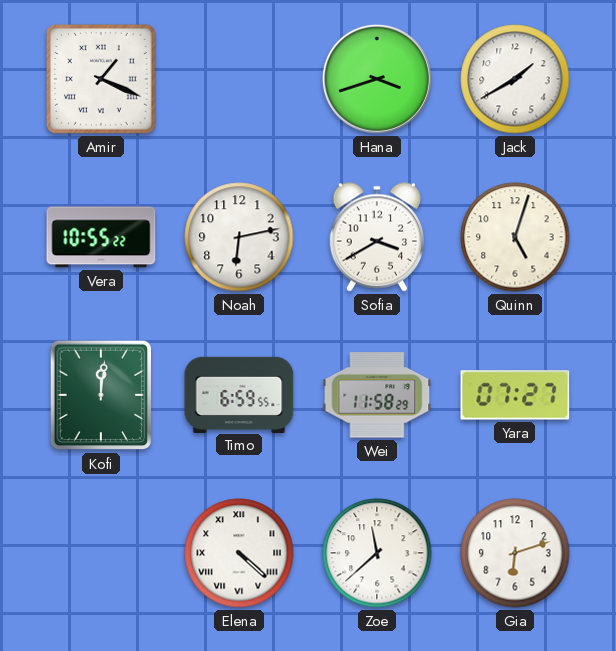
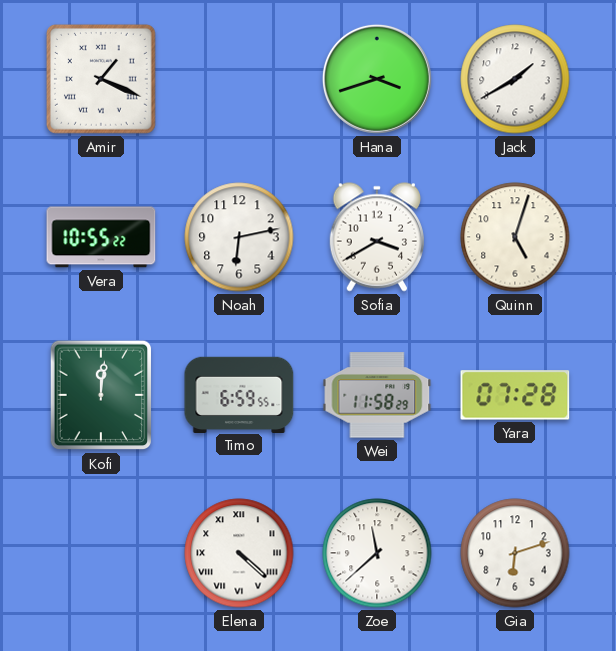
Yara: 07:27 -> 07:28
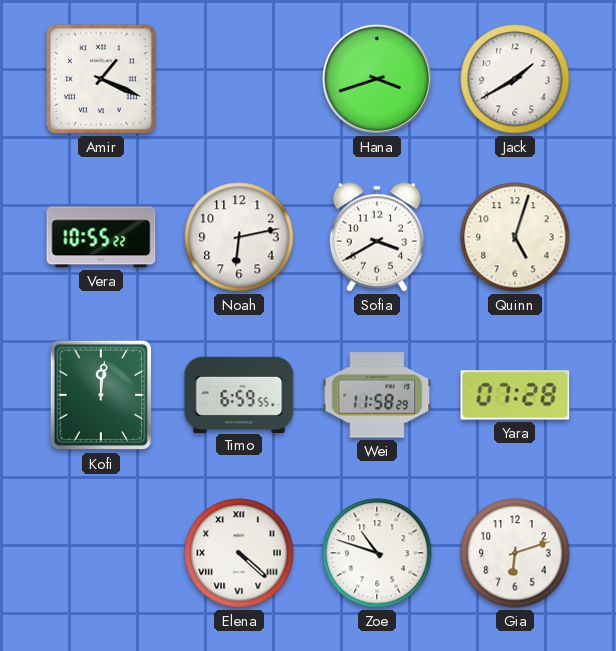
Zoe: 11:38 -> 10:48
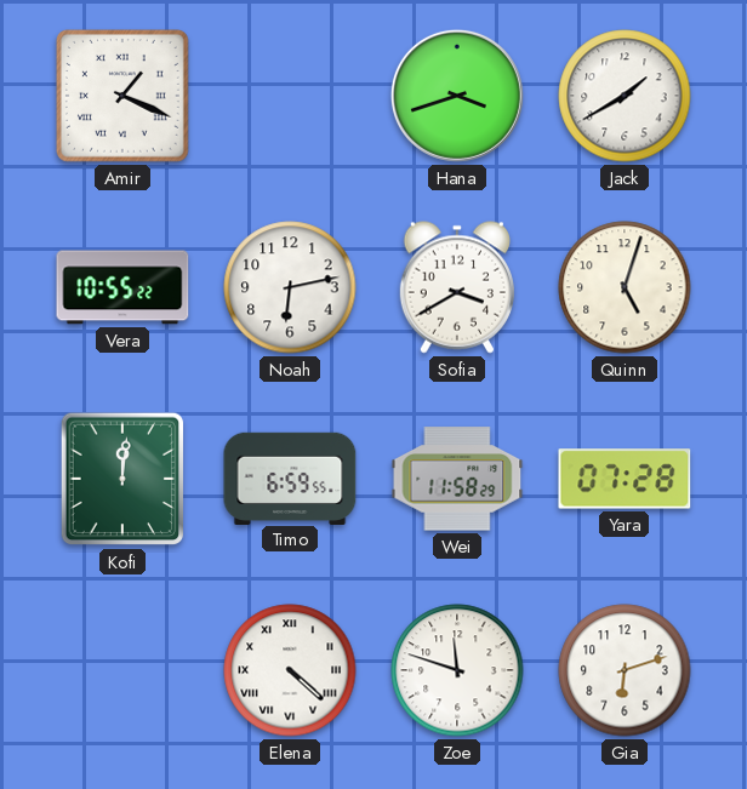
Zoe: 10:48 -> 11:48
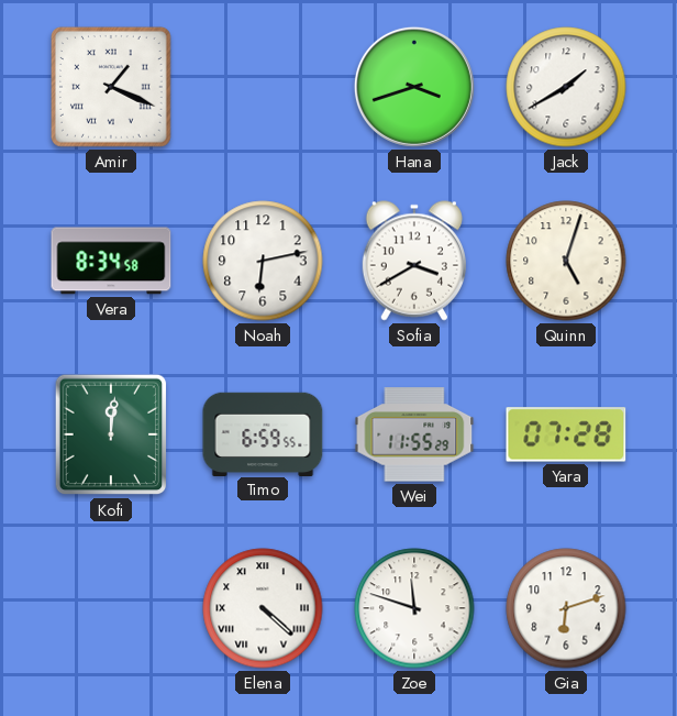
Vera: 10:55 -> 8:34
Wei: 11:58 -> 11:55
